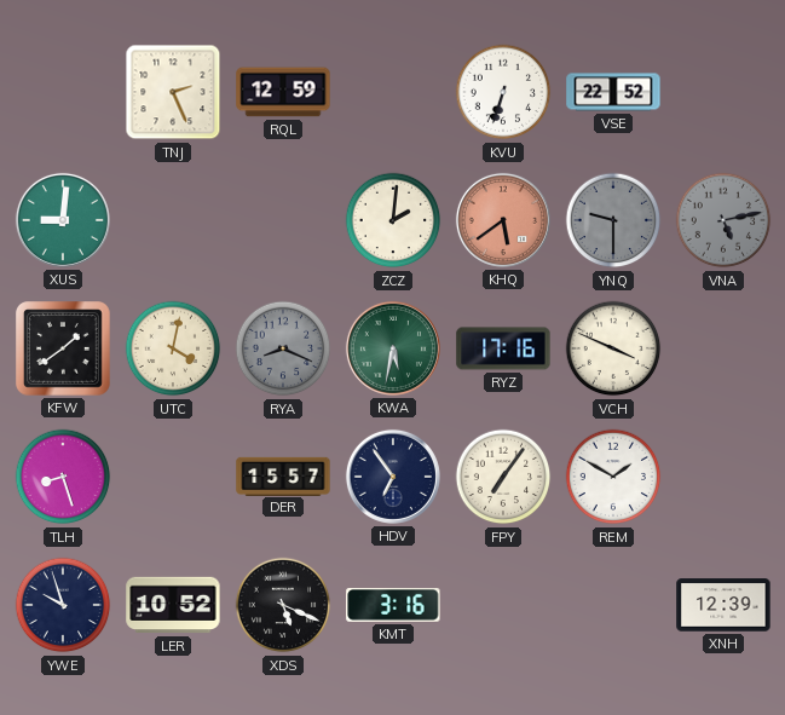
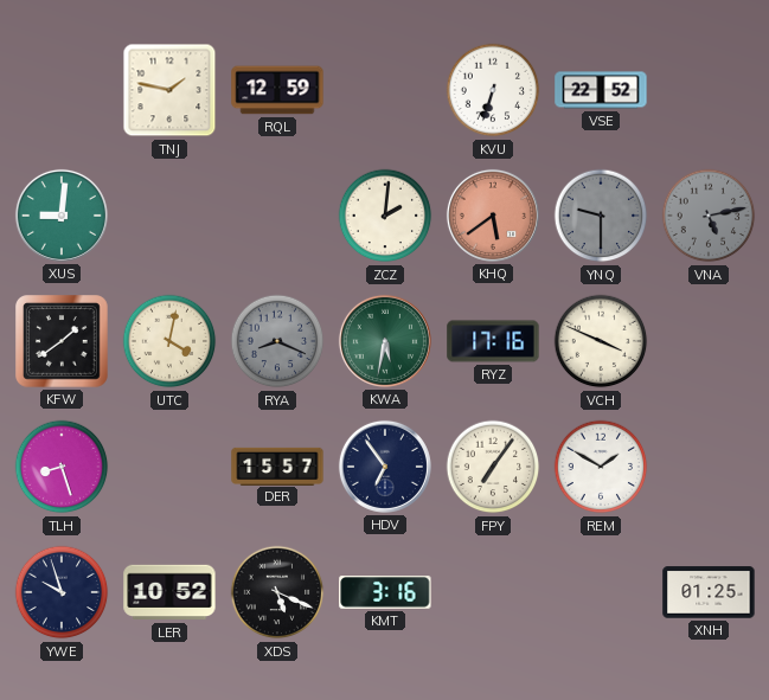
TNJ: 2:26 -> 1:47
XNH: 12:39 -> 01:25
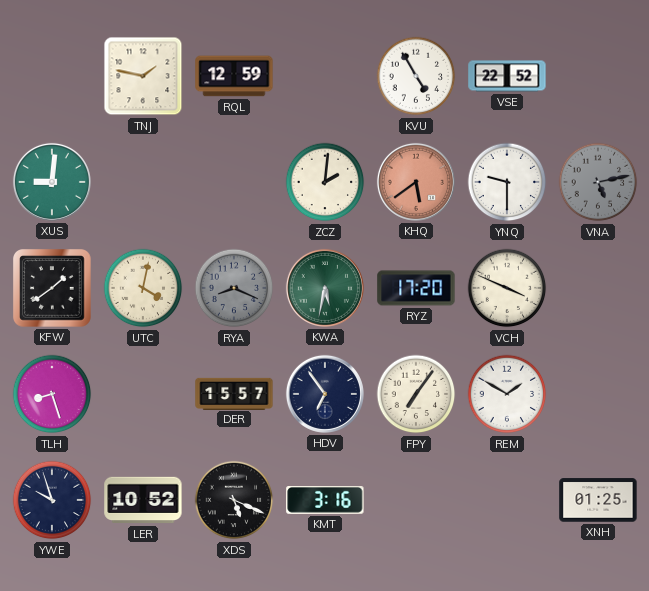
KVU: 6:33 -> 4:55
YNQ dial: grey -> white
RYZ: 17:16 -> 17:20
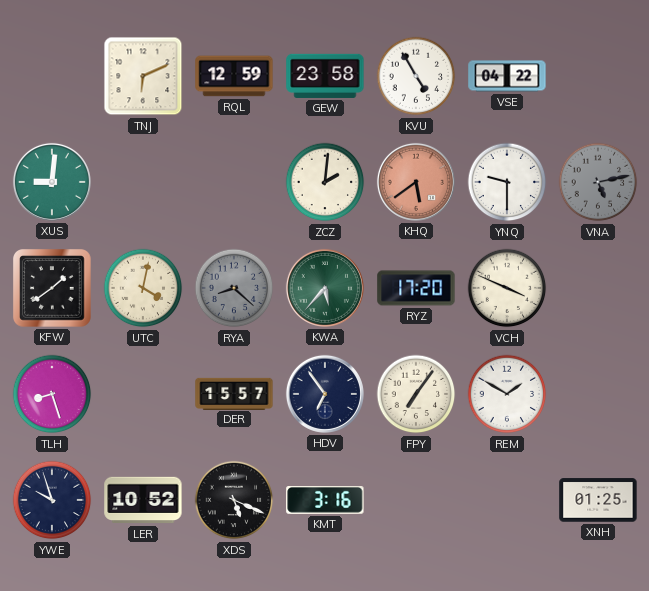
TNJ: 1:47 -> 6:11
GEW: none -> 23:58
VSE: 22:52 -> 04:22
RYA: 8:19 -> 8:22
KWA: 5:32 -> 5:37
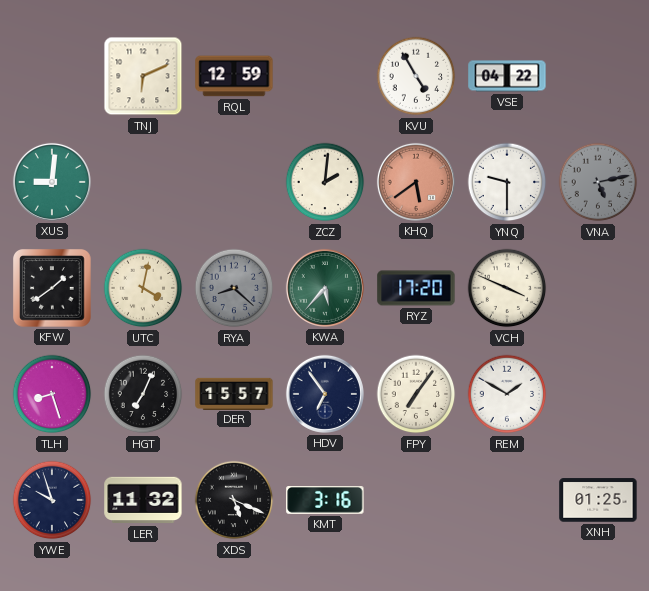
GEW: 23:58 -> none
HGT: none -> 7:04
LER: 10:52 -> 11:32
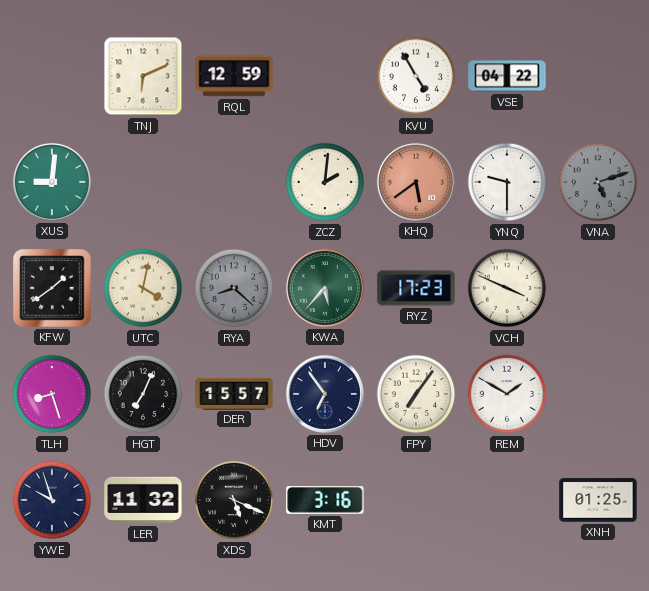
VNA: 5:13 -> 5:12
RYZ: 17:20 -> 17:23
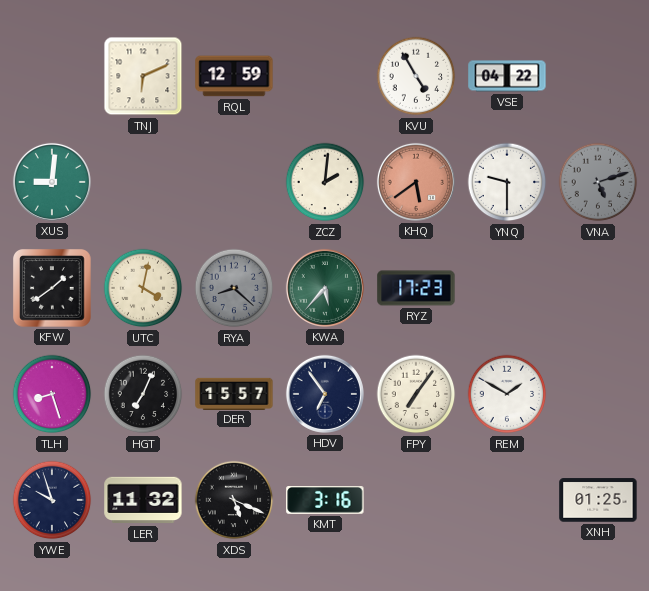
VCH: 3:49 -> none
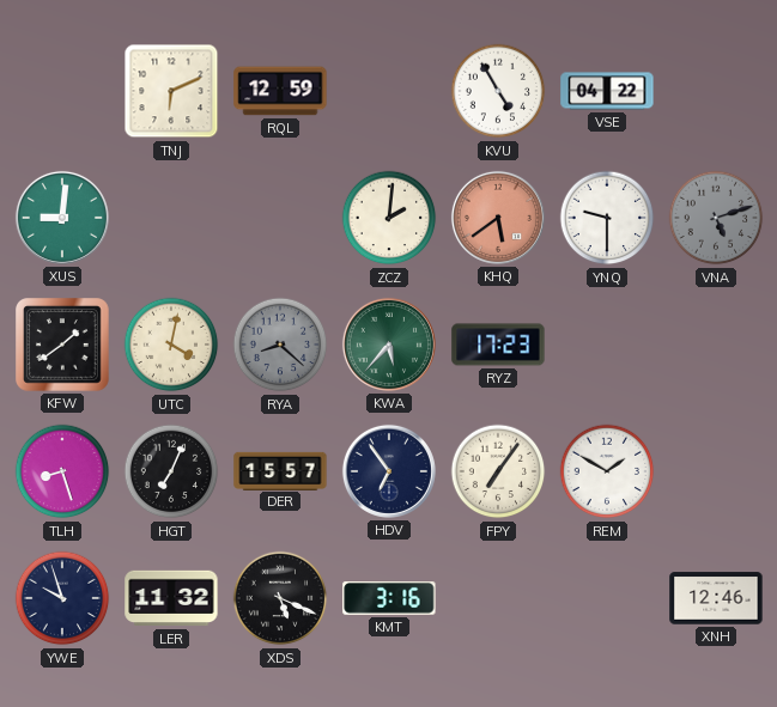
XNH: 01:25 -> 12:46
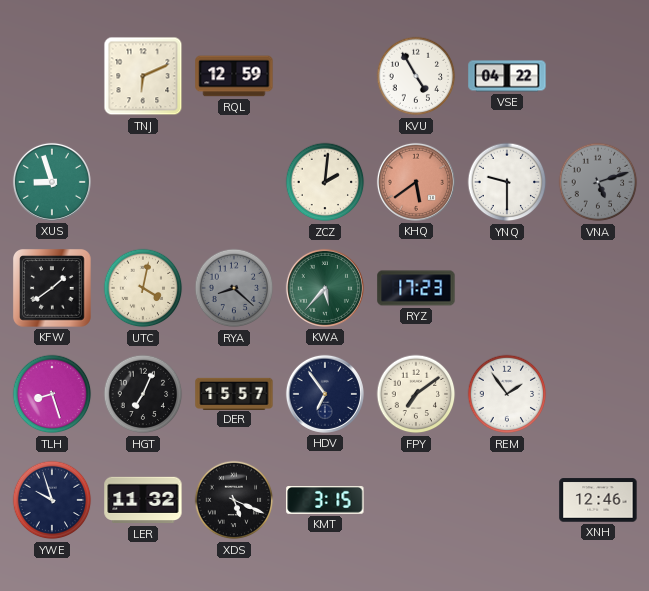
XUS: 9:01 -> 8:57
FPY: 7:06 -> 7:09
REM: 1:50 -> 1:54
KMT: 3:16 -> 3:15
